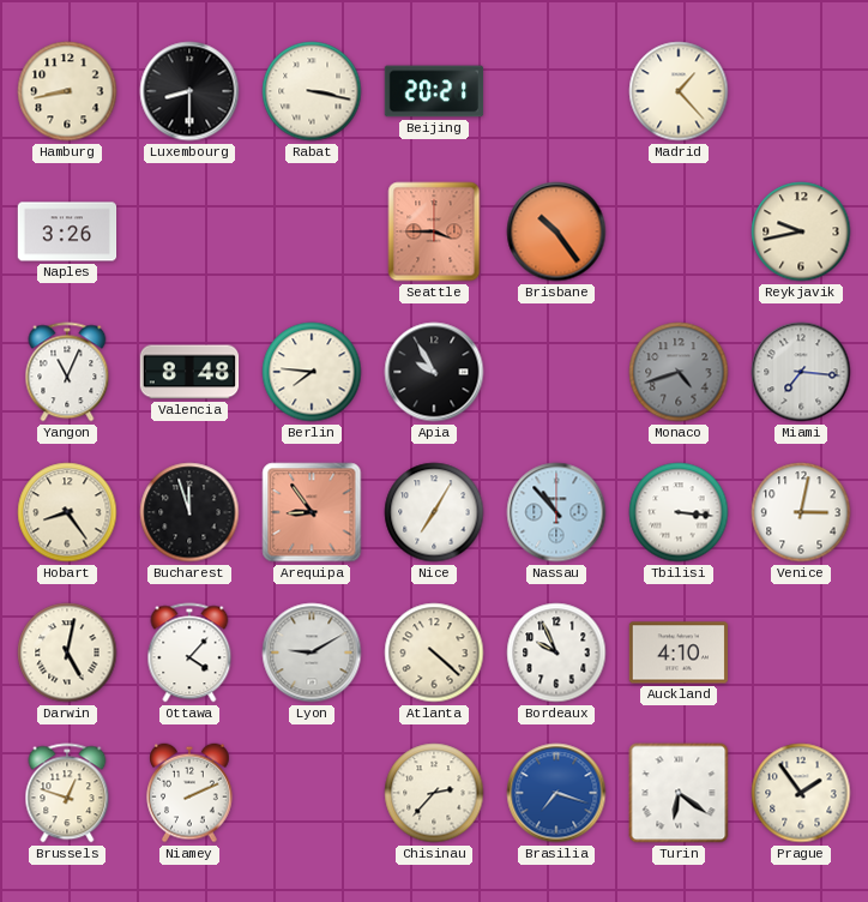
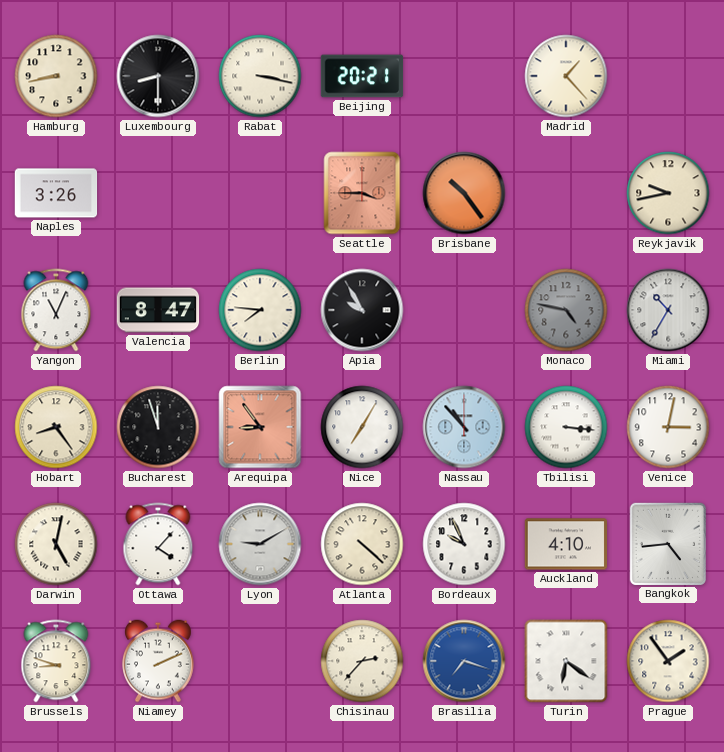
Valencia: 8:48 -> 8:47
Monaco: 4:42 -> 4:47
Miami: 7:16 -> 10:35
Bangkok: none -> 4:44
Brussels: 12:48 -> 8:48
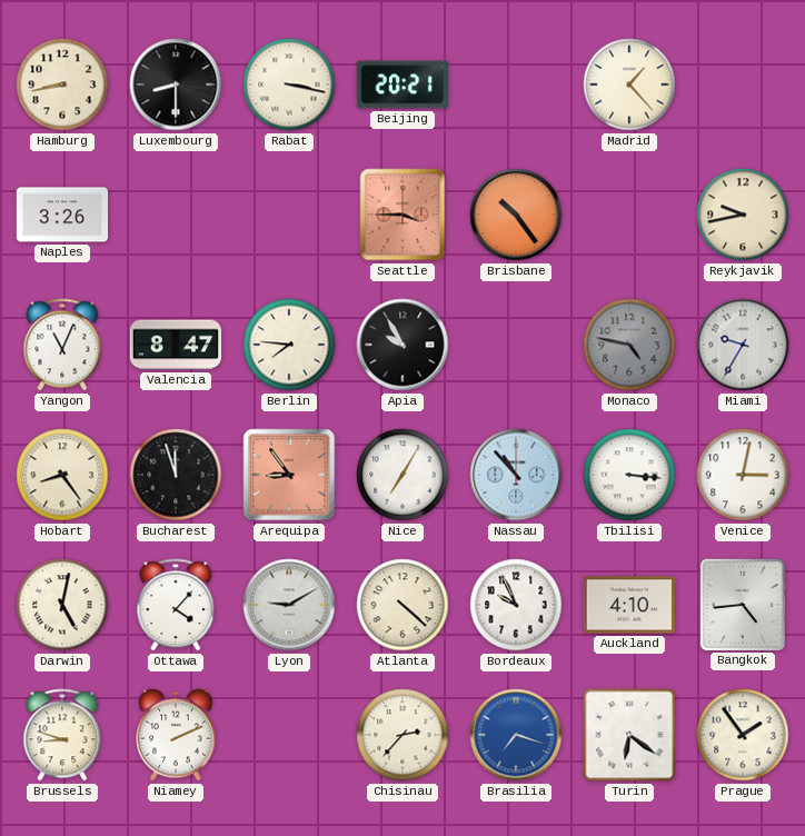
Miami: 10:35 -> 9:35
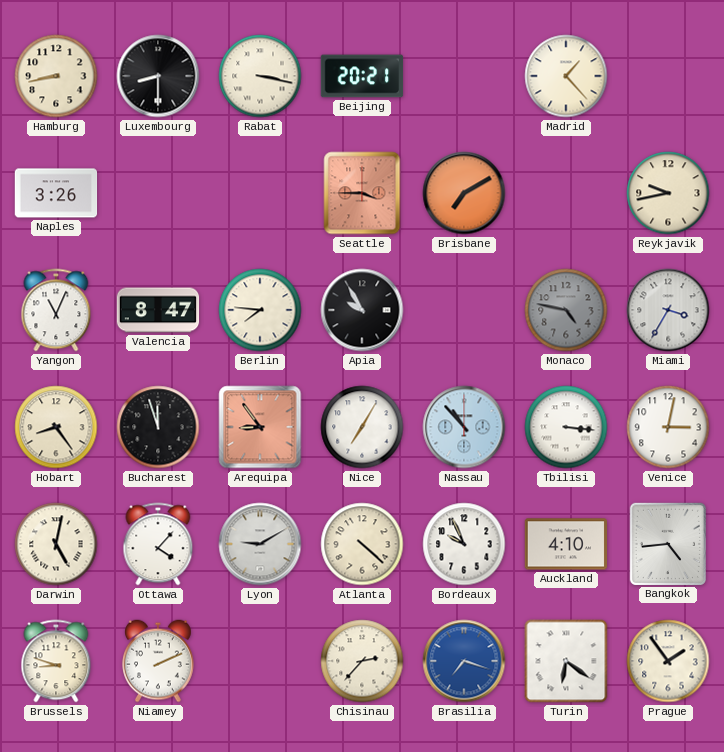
Brisbane: 10:24 -> 7:10
Miami: 9:35 -> 3:35
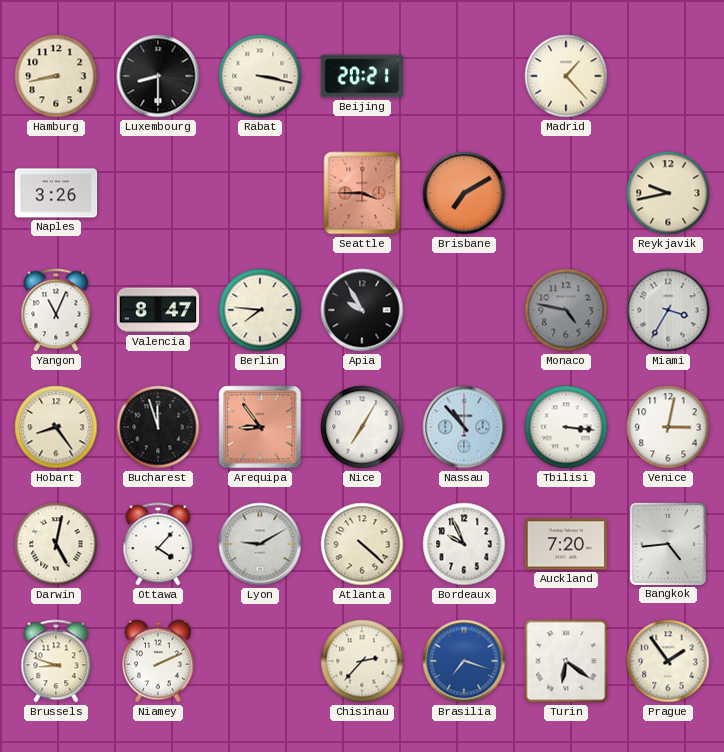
Auckland: 4:10 -> 7:20
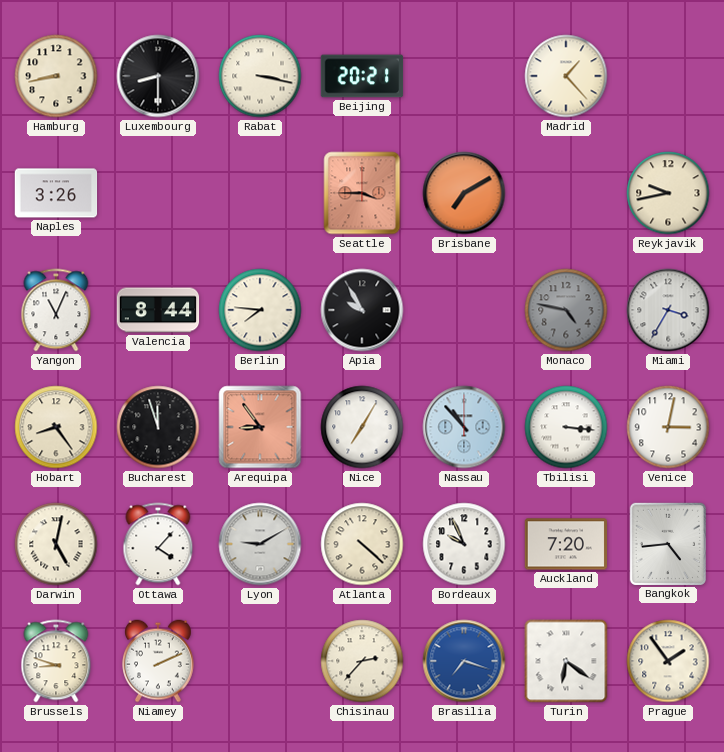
Valencia: 8:47 -> 8:44
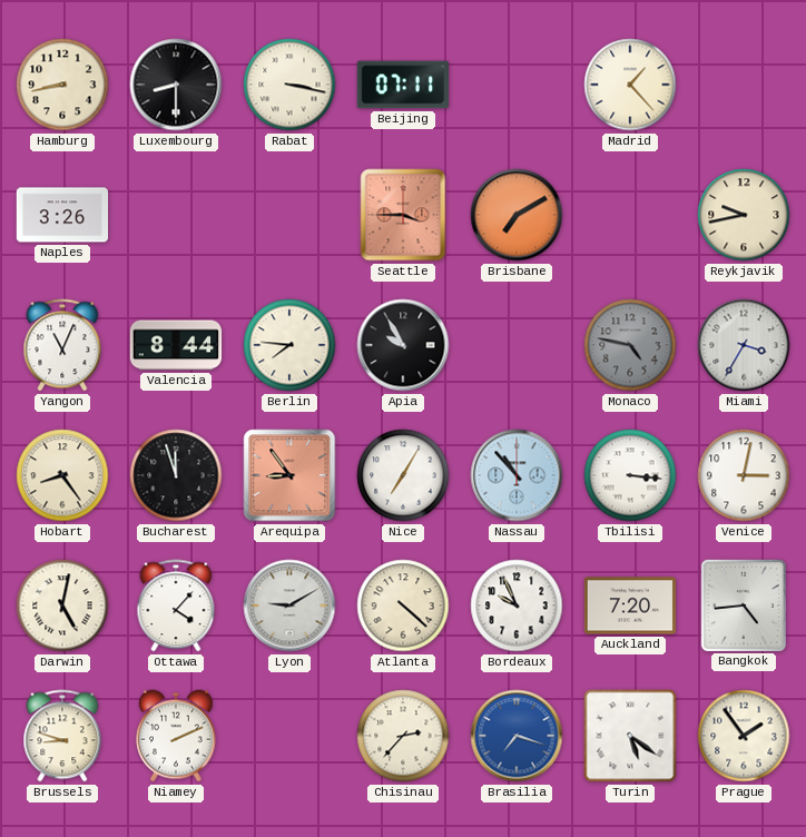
Beijing: 20:21 -> 07:11
Turin: 6:21 -> 5:21
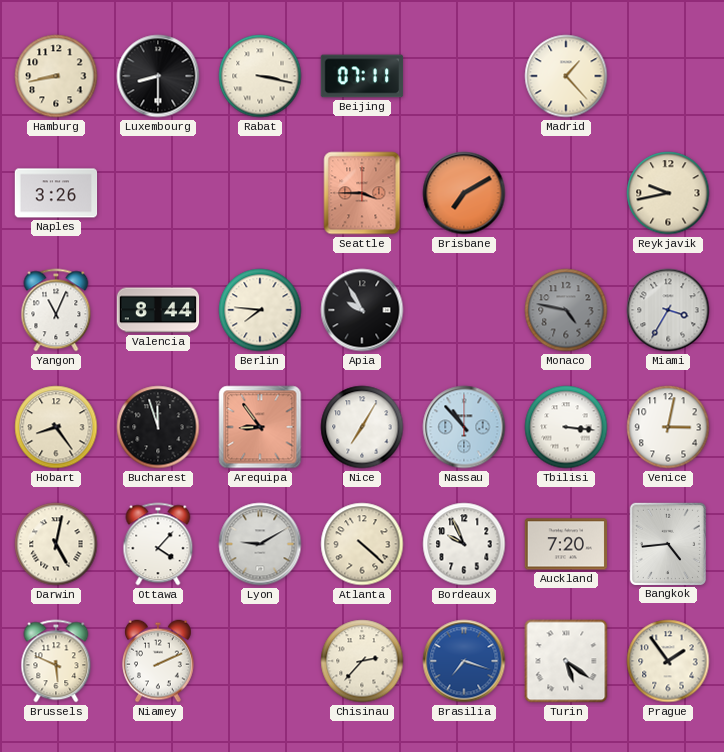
Brussels: 8:48 -> 5:49
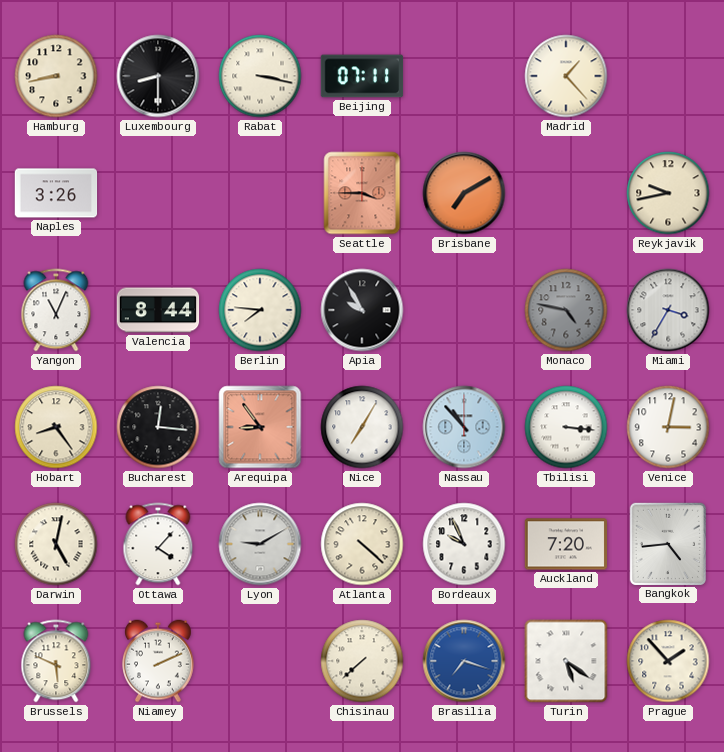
Bucharest: 11:57 -> 12:16
Chisinau: 2:37 -> 7:38
Prague: 1:54 -> 1:53
